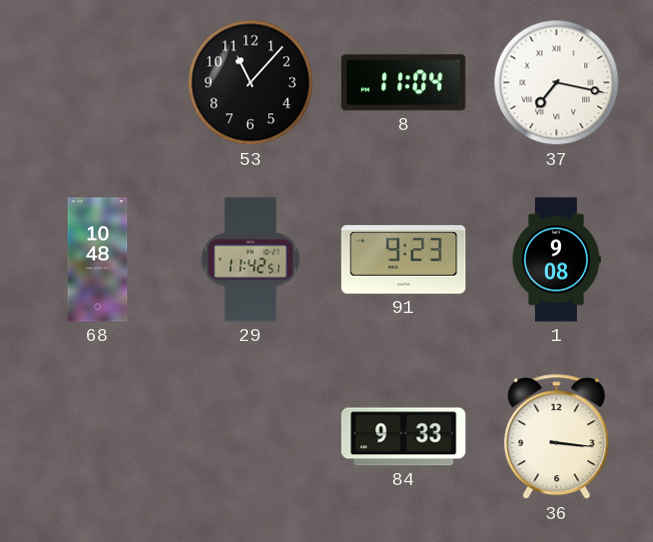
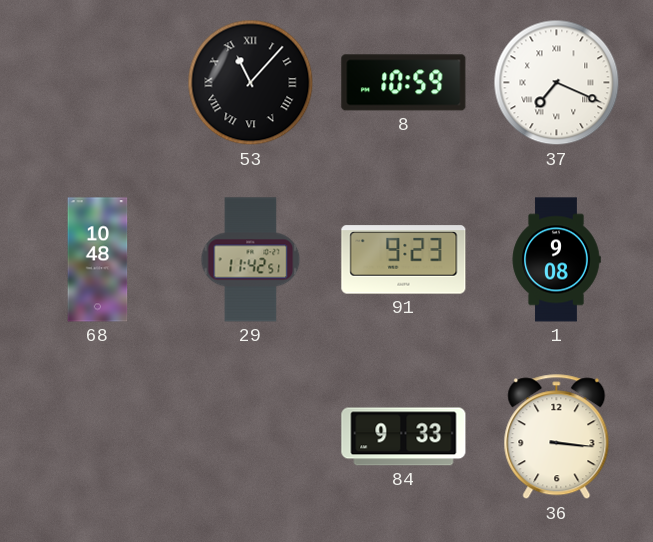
53 numerals: Arabic -> Roman
8: 11:04 -> 10:59
37: 7:17 -> 7:19
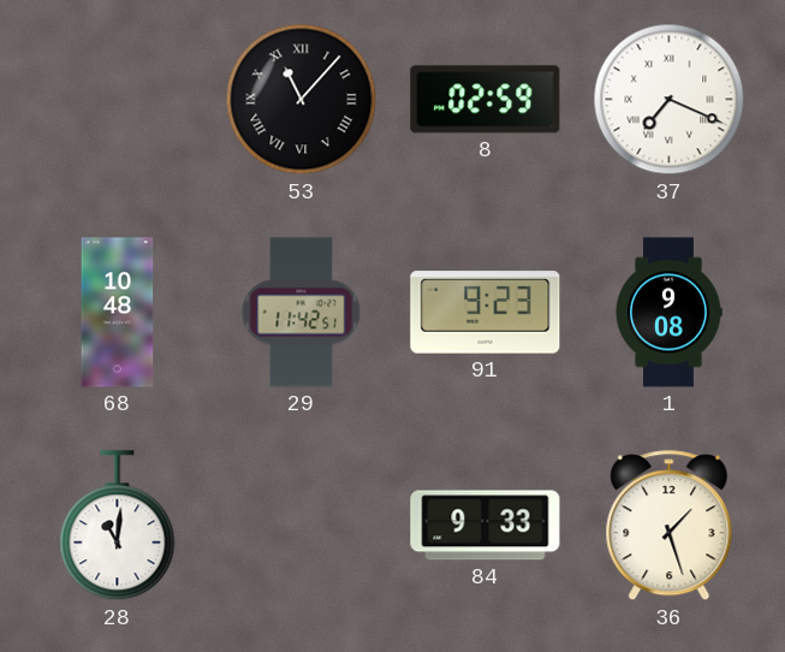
8: 10:59 -> 02:59
28: none -> 11:01
36: 3:16 -> 1:27
